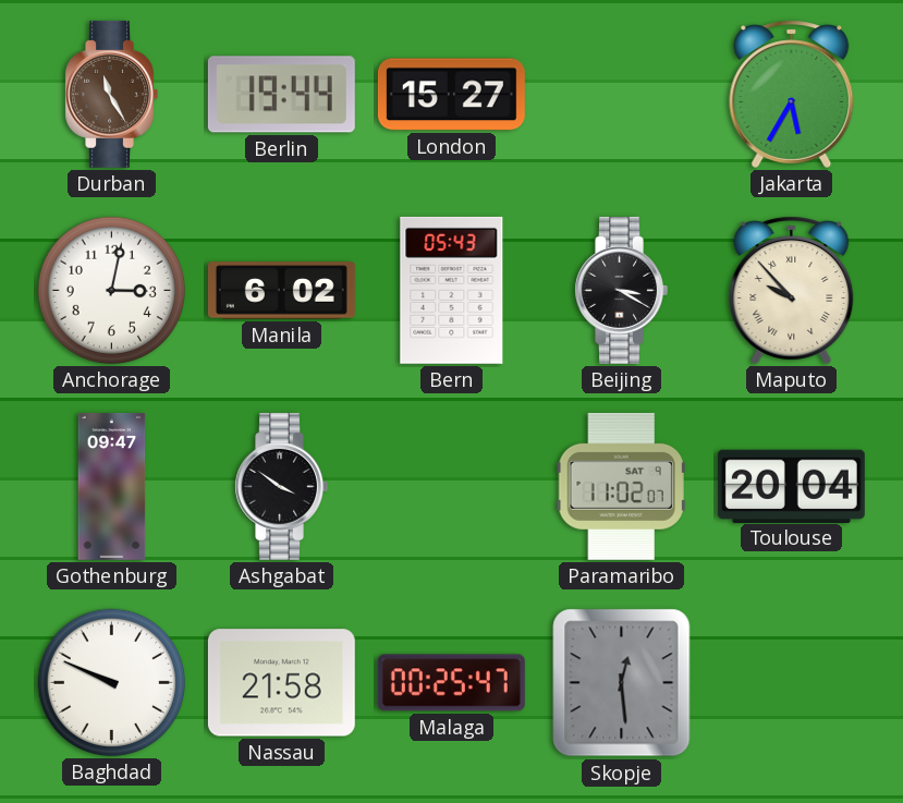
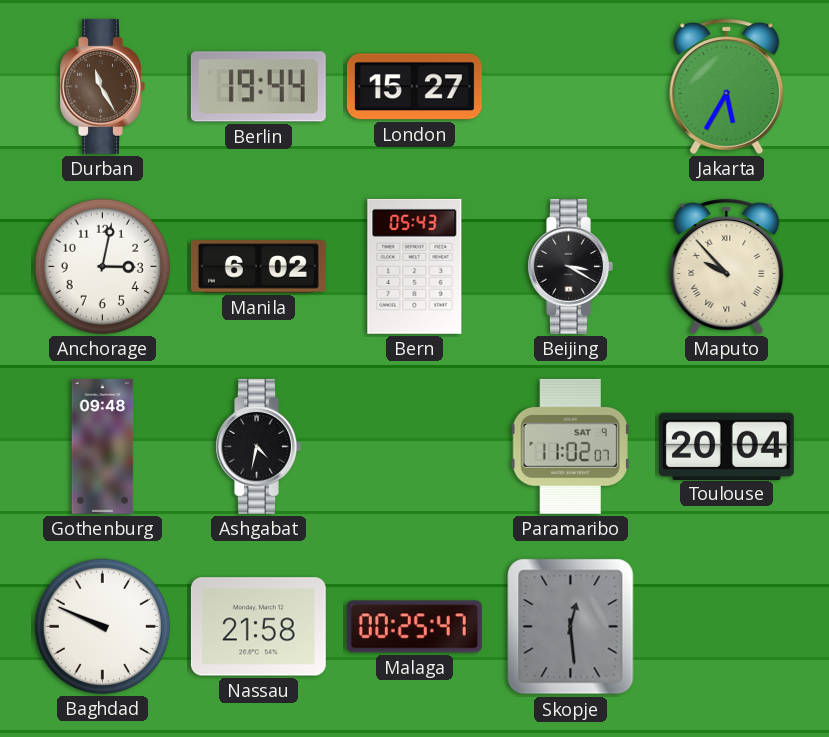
Gothenburg: 09:47 -> 09:48
Ashgabat: 3:51 -> 4:32
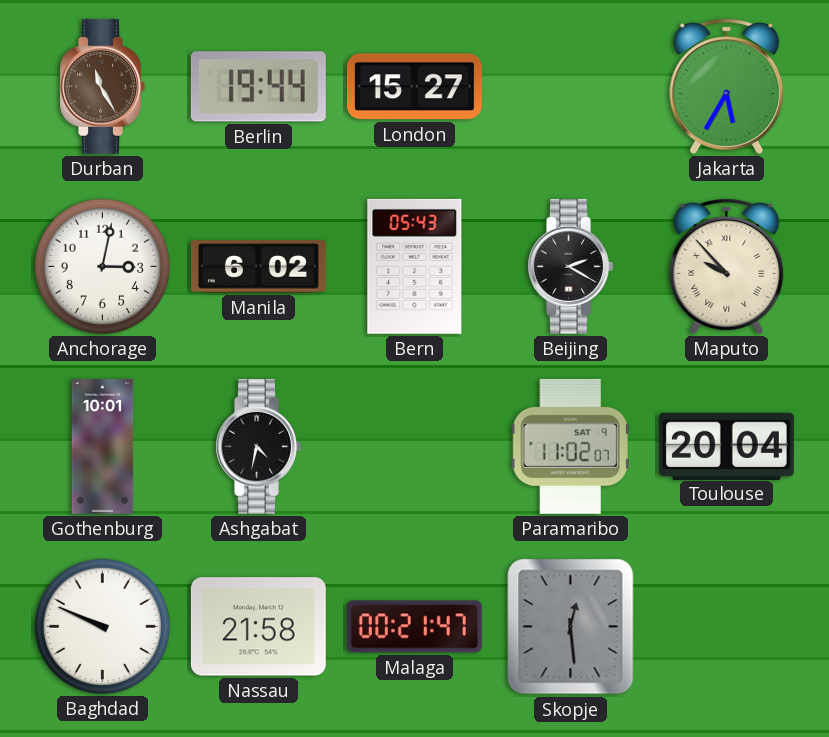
Beijing: 3:20 -> 2:20
Gothenburg: 09:48 -> 10:01
Malaga: 00:25 -> 00:21
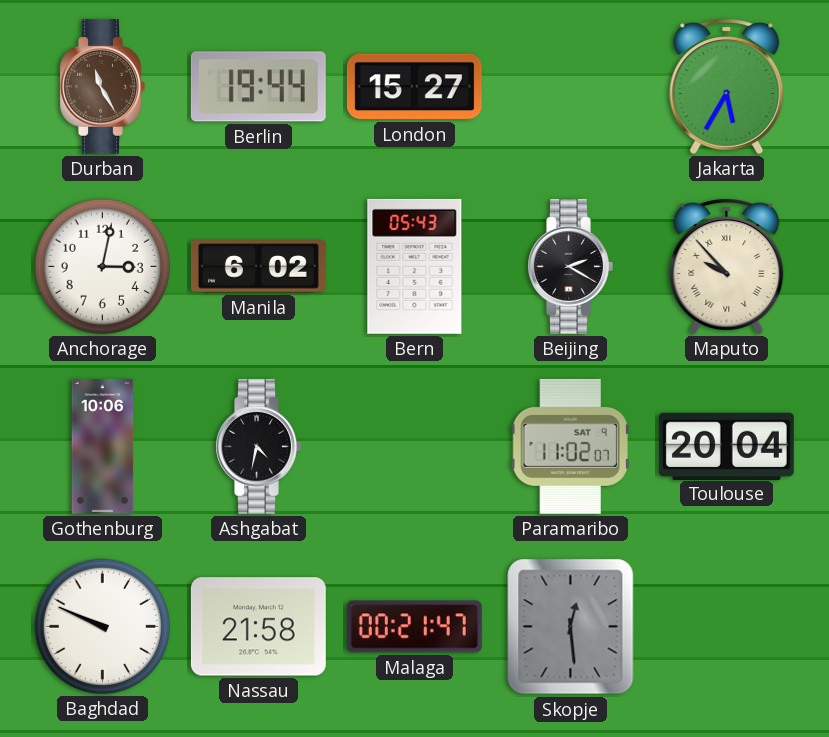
Gothenburg: 10:01 -> 10:06
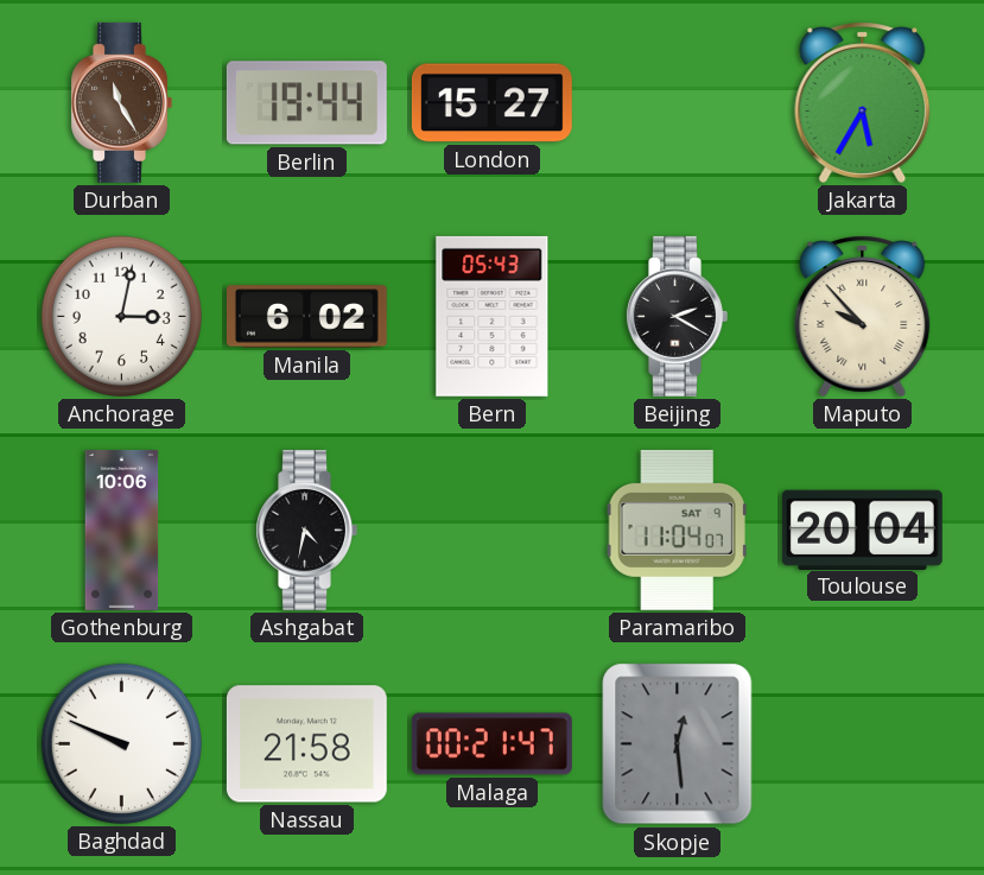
Paramaribo: 11:02 -> 11:04
